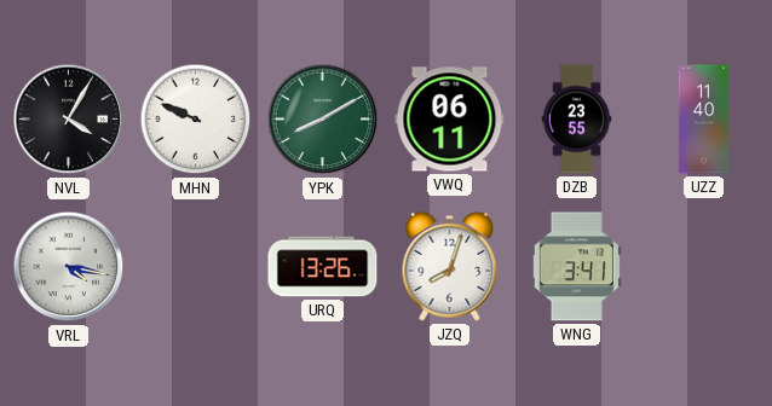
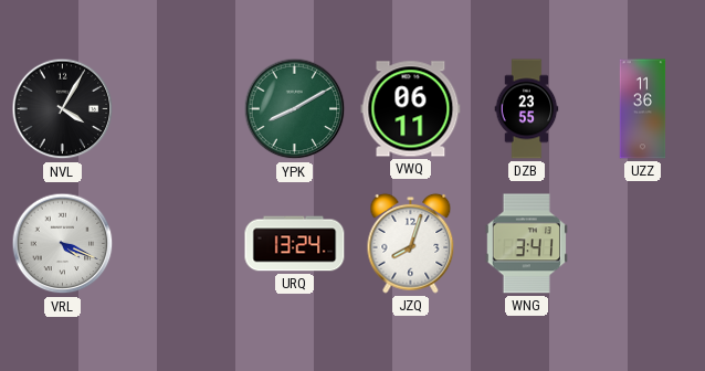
MHN: 9:49 -> none
UZZ: 11:40 -> 11:36
VRL: 4:17 -> 4:19
URQ: 13:26 -> 13:24
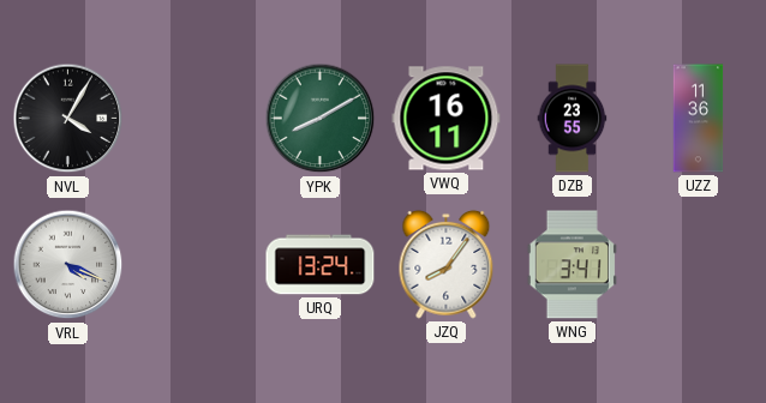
VWQ: 06:11 -> 16:11
JZQ: 8:03 -> 8:06
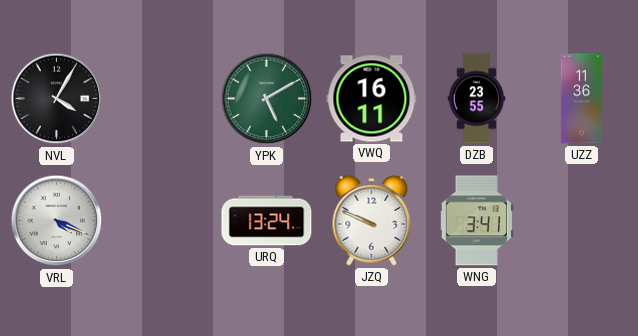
YPK: 8:10 -> 5:10
JZQ: 8:06 -> 9:49
